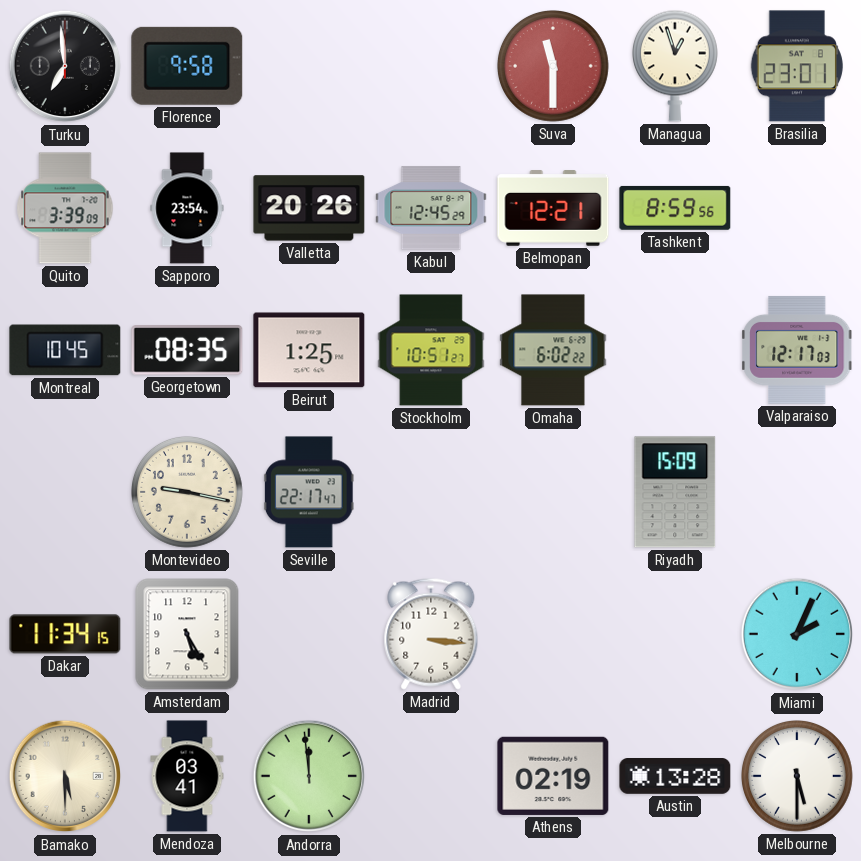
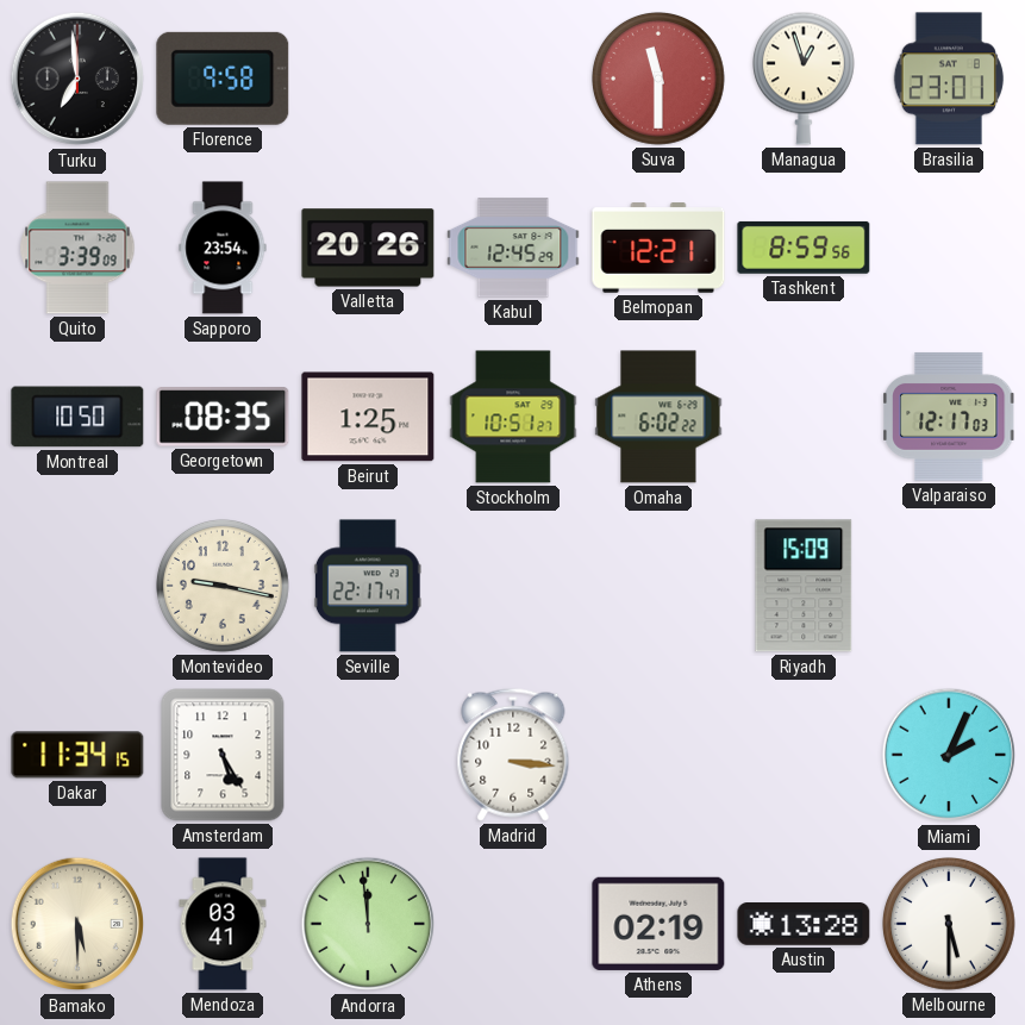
Montreal: 10:45 -> 10:50
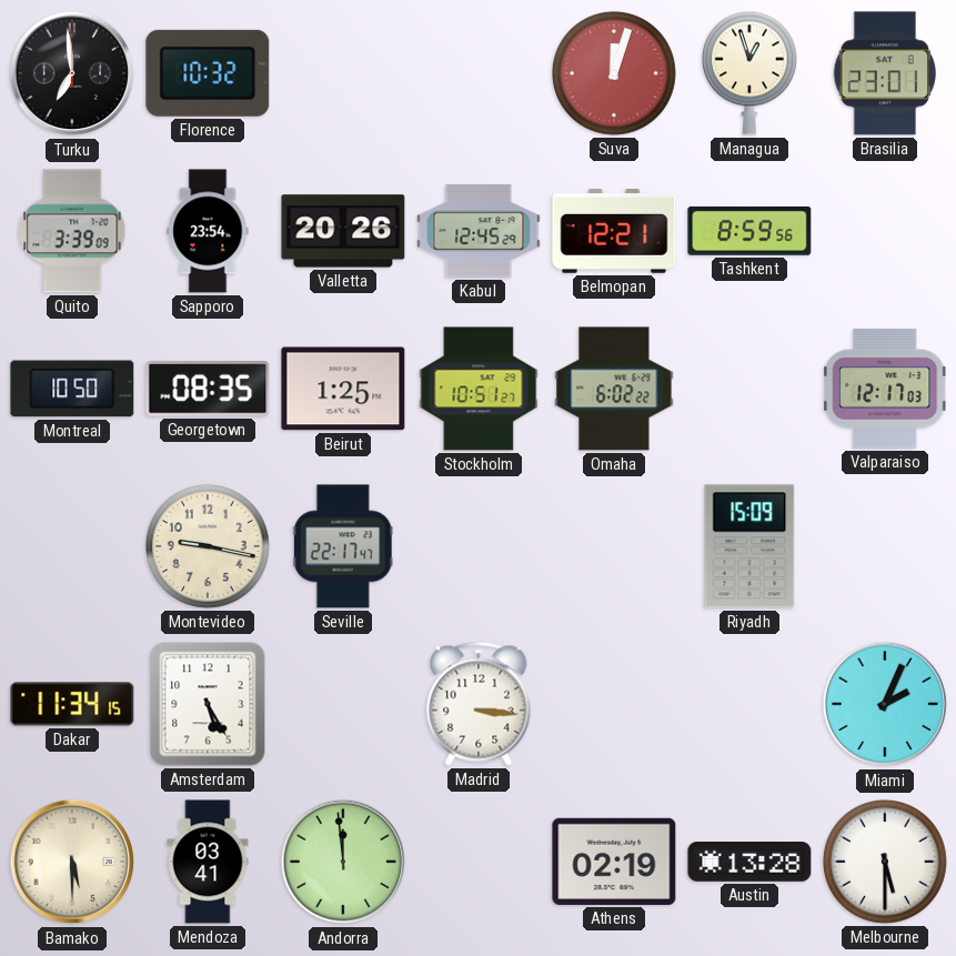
Florence: 9:58 -> 10:32
Suva: 11:30 -> 12:03
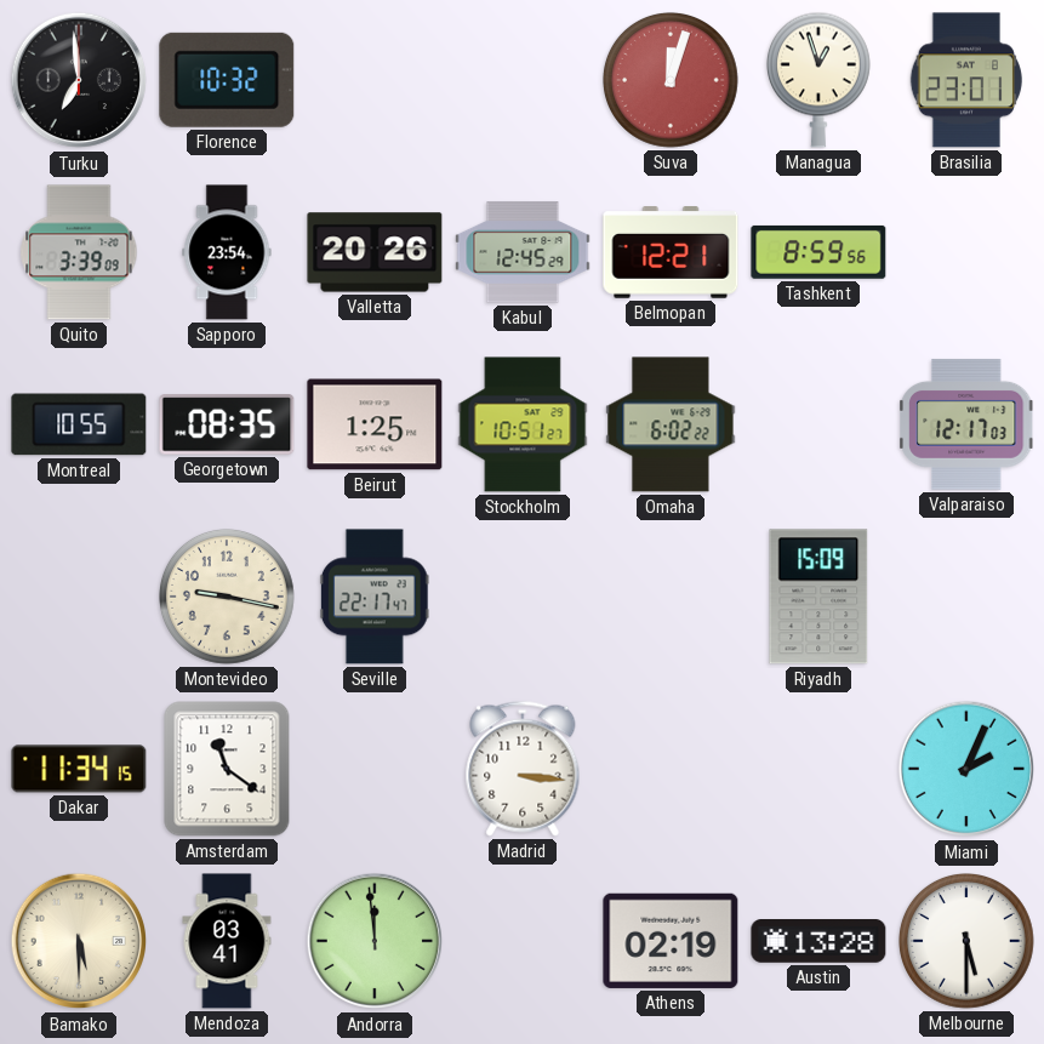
Montreal: 10:50 -> 10:55
Amsterdam: 5:25 -> 11:21
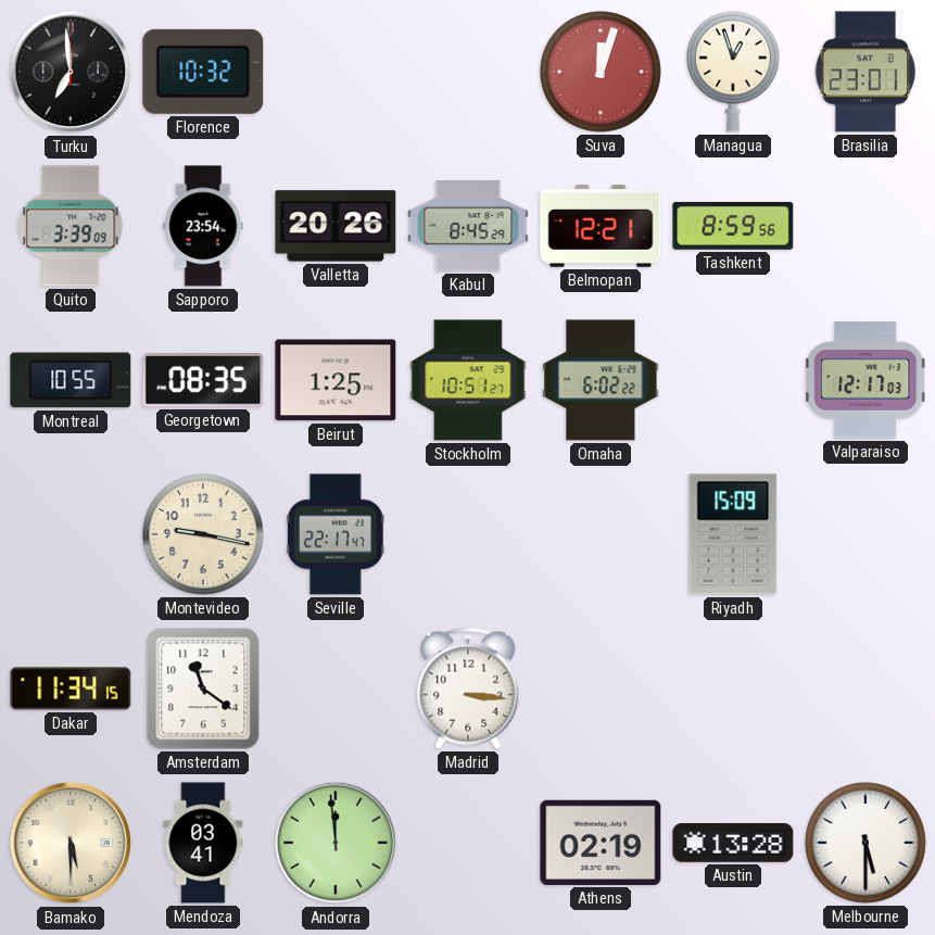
Kabul: 12:45 -> 8:45
Miami: 2:04 -> none
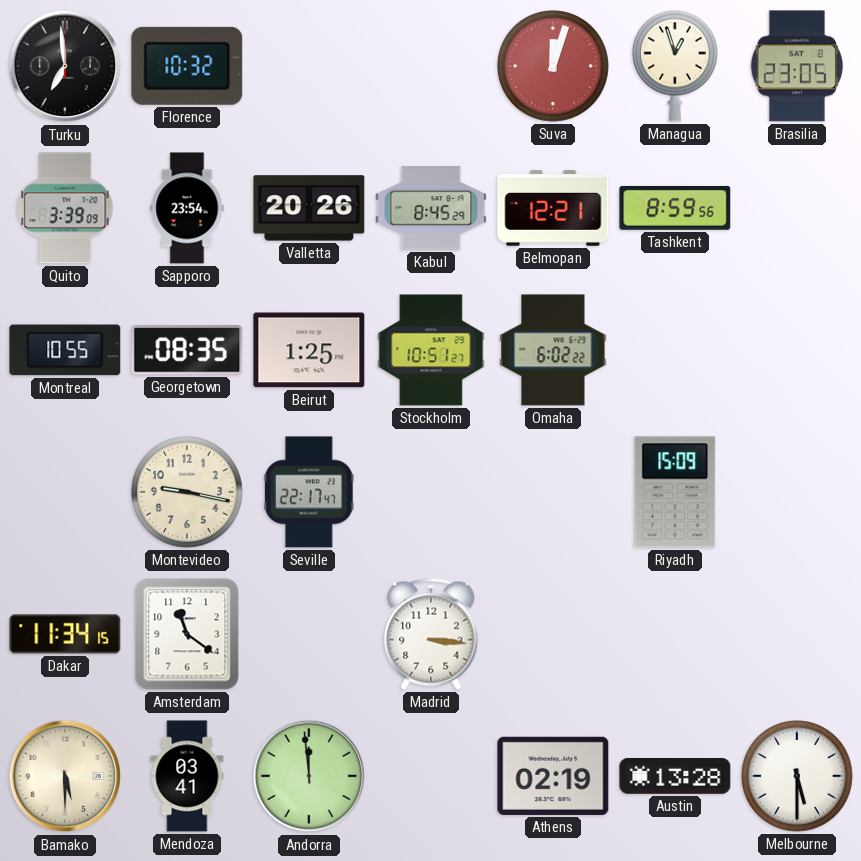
Brasilia: 23:01 -> 23:05
Valparaiso: 12:17 -> none
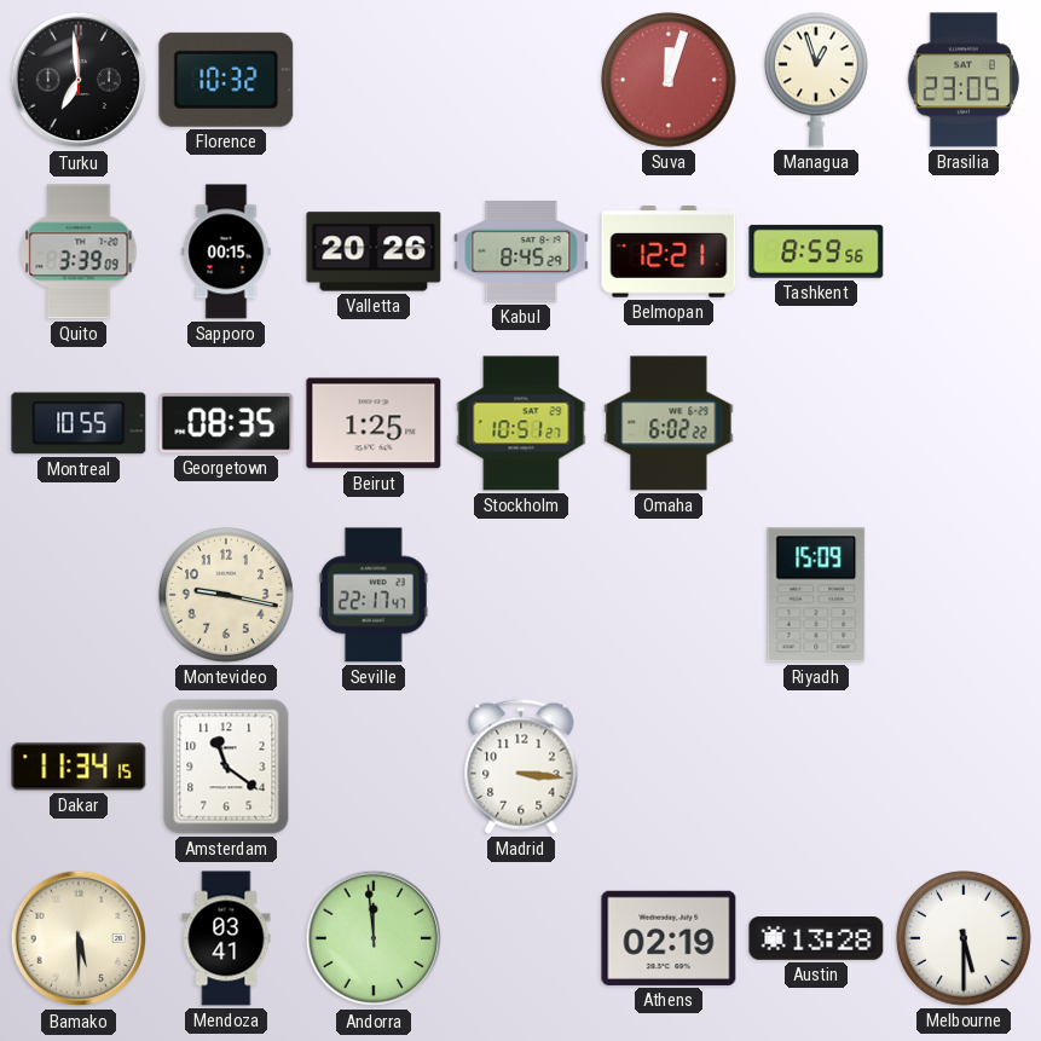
Sapporo: 23:54 -> 00:15
